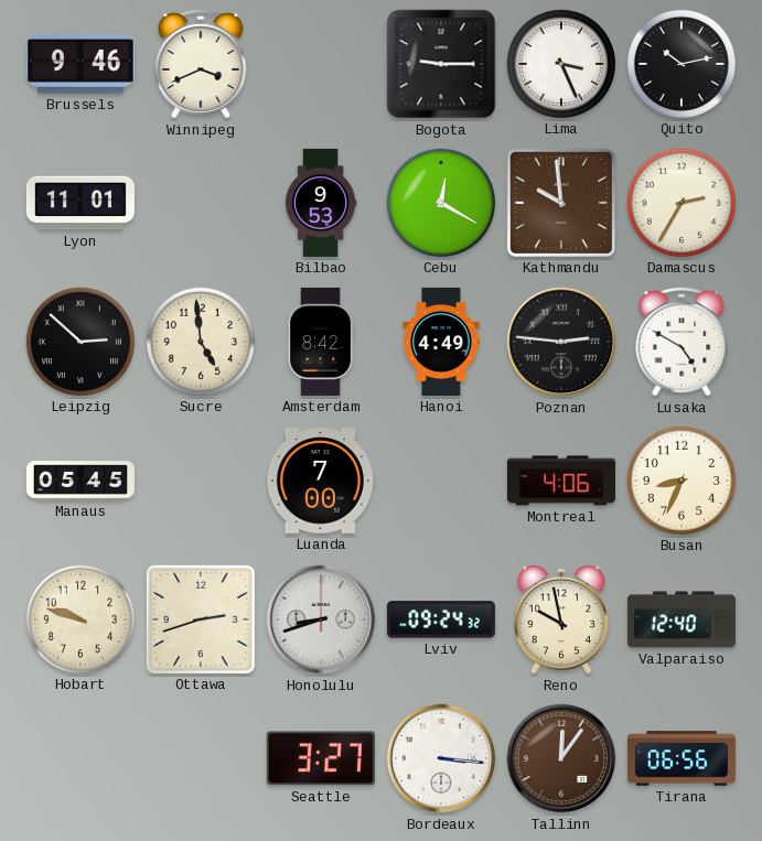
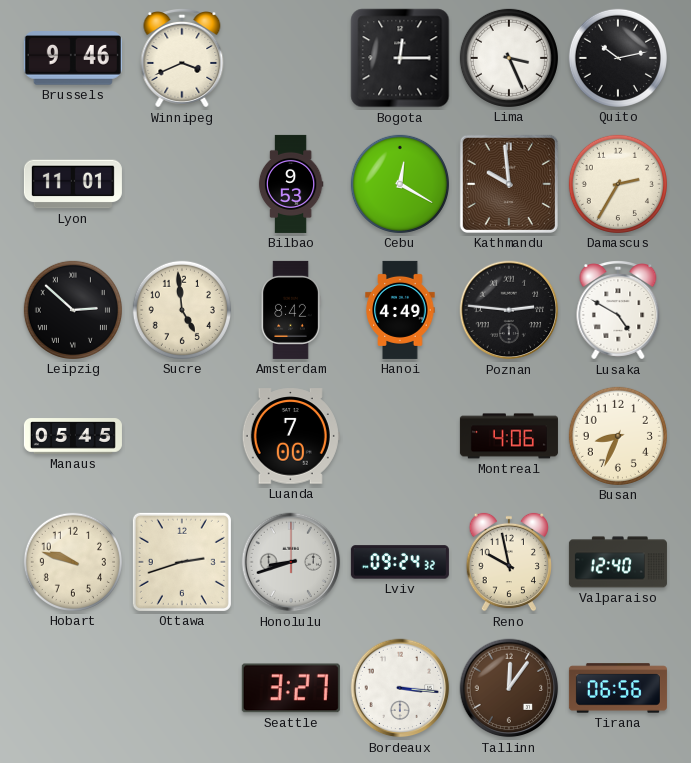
Bogota: 9:15 -> 12:15
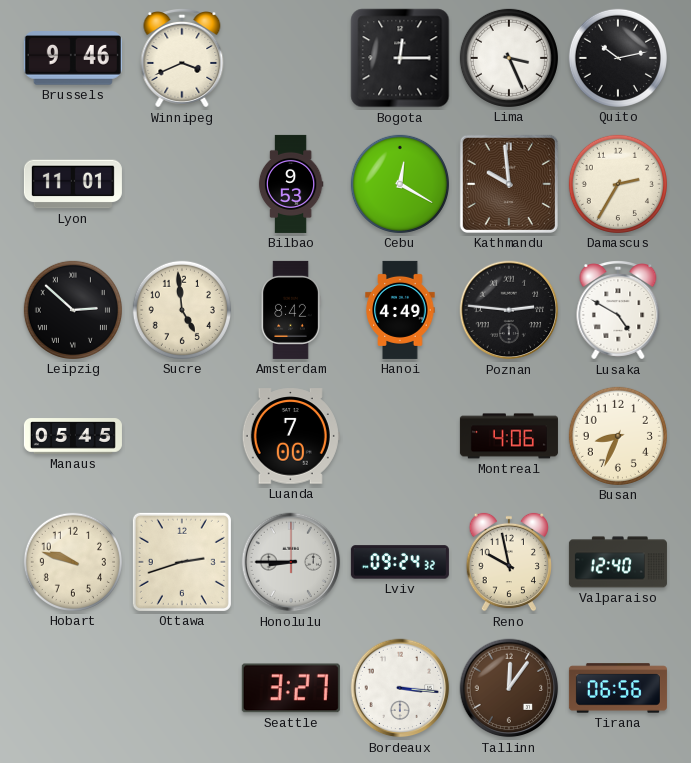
Honolulu: 8:42 -> 8:45
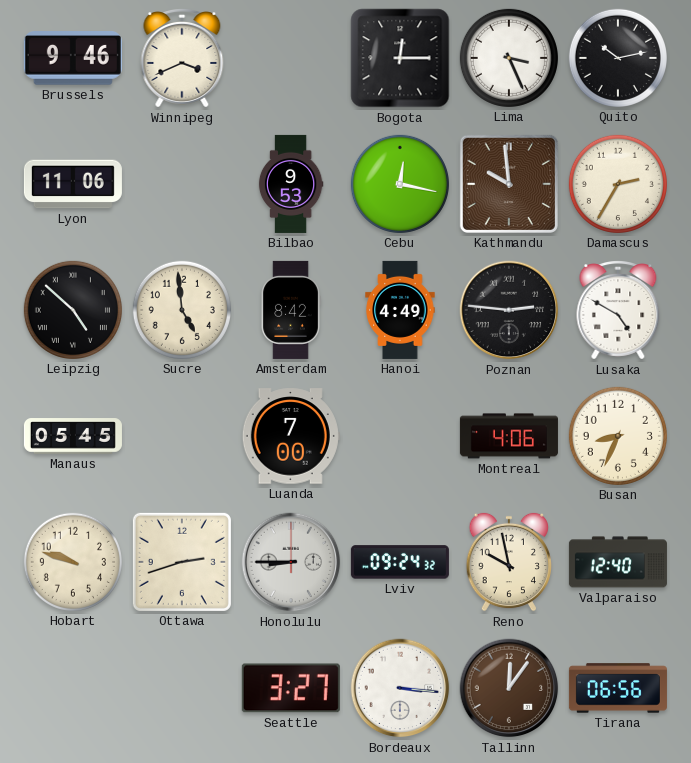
Lyon: 11:01 -> 11:06
Cebu: 12:20 -> 12:17
Leipzig: 2:52 -> 4:52
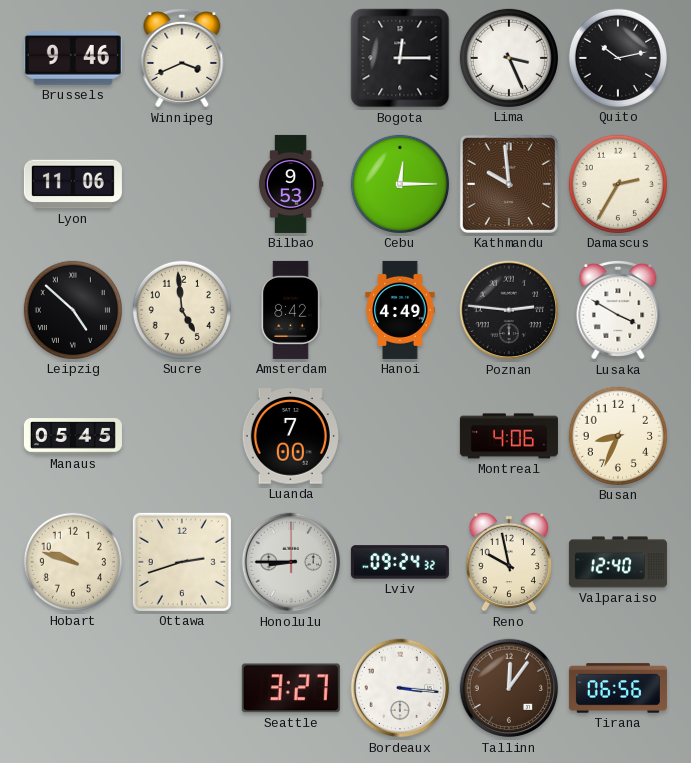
Cebu: 12:17 -> 12:15
Lusaka: 4:50 -> 3:50
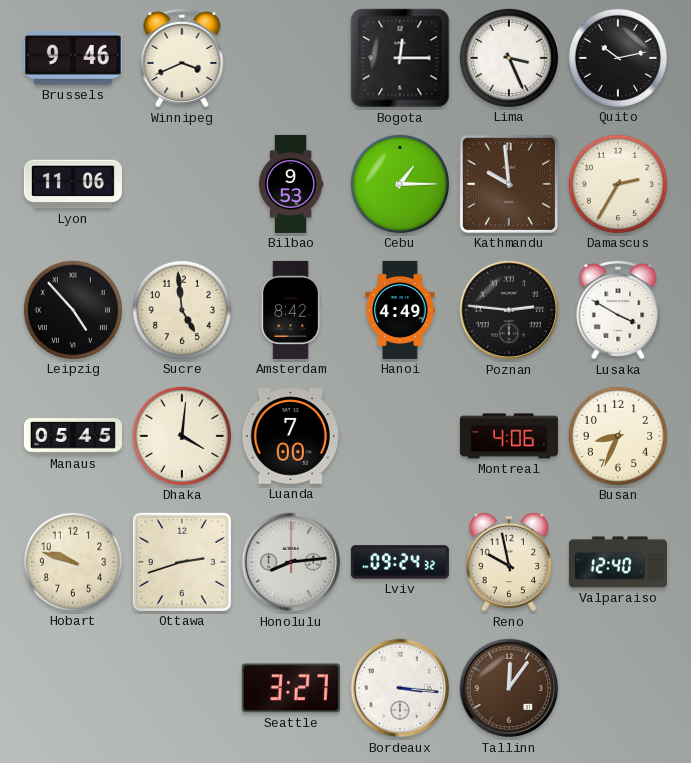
Cebu: 12:15 -> 1:15
Leipzig: 4:52 -> 4:53
Dhaka: none -> 4:01
Honolulu: 8:45 -> 8:14
Tirana: 06:56 -> none
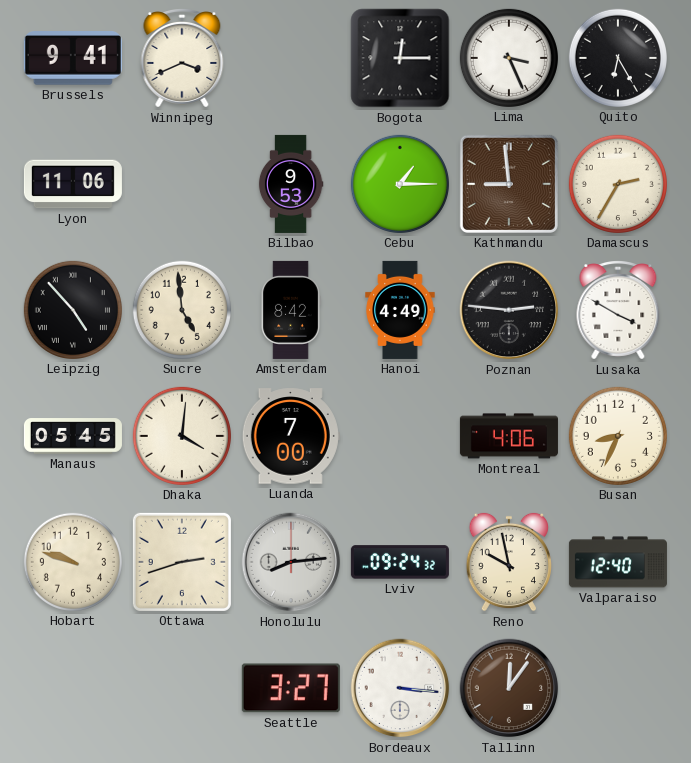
Brussels: 9:46 -> 9:41
Quito: 10:13 -> 6:25
Kathmandu: 9:59 -> 8:59
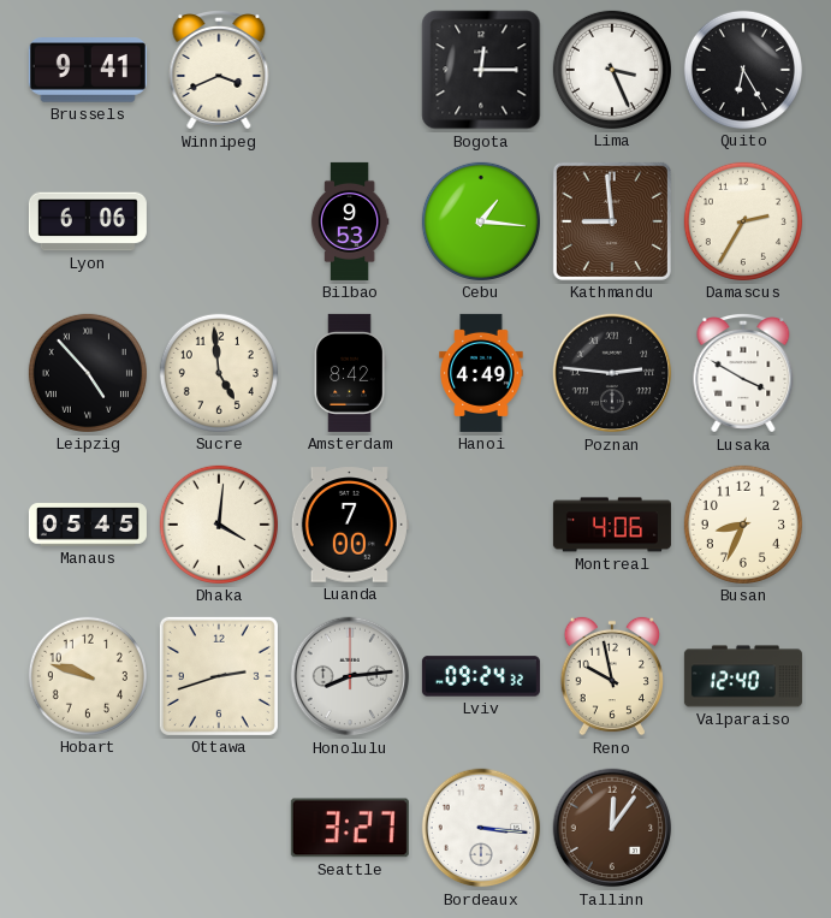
Lyon: 11:06 -> 6:06
Cebu: 1:15 -> 1:16
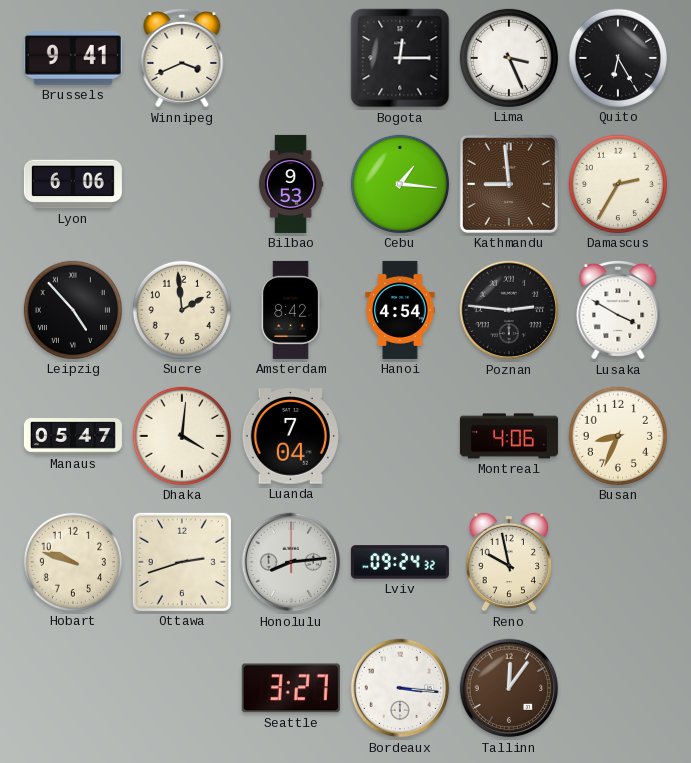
Sucre: 4:59 -> 1:59
Hanoi: 4:49 -> 4:54
Manaus: 05:45 -> 05:47
Luanda: 7:00 -> 7:04
Valparaiso: 12:40 -> none
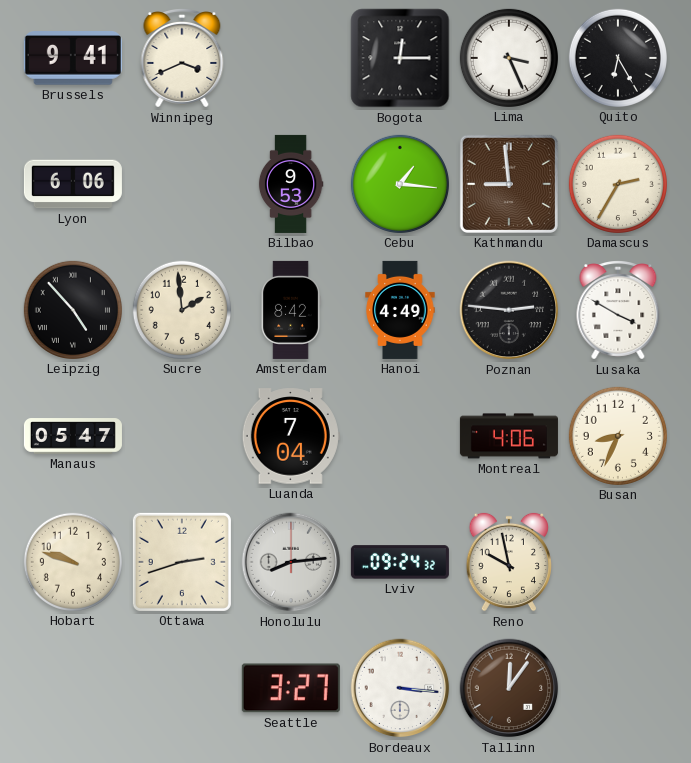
Hanoi: 4:54 -> 4:49
Dhaka: 4:01 -> none
